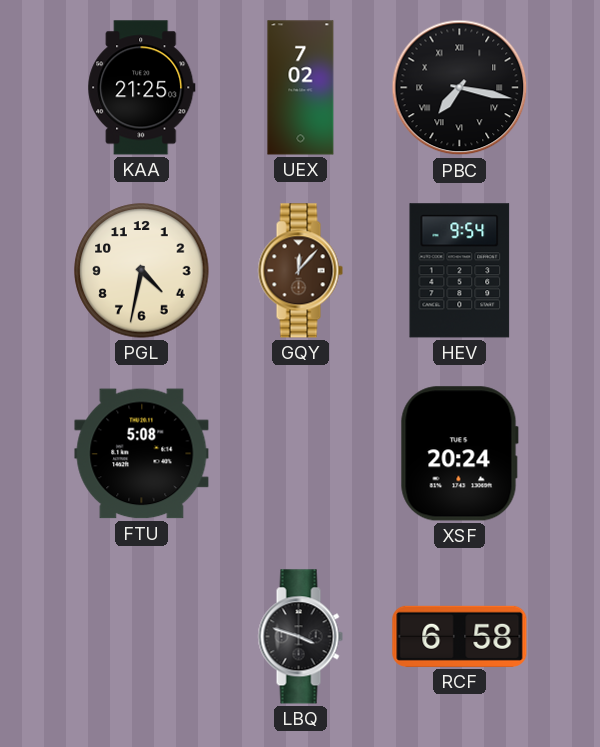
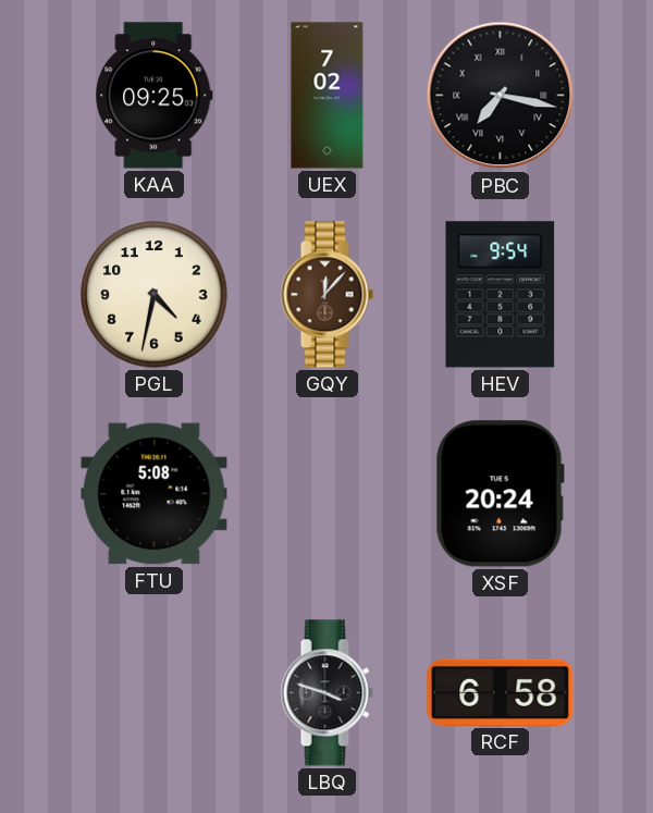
KAA: 21:25 -> 09:25
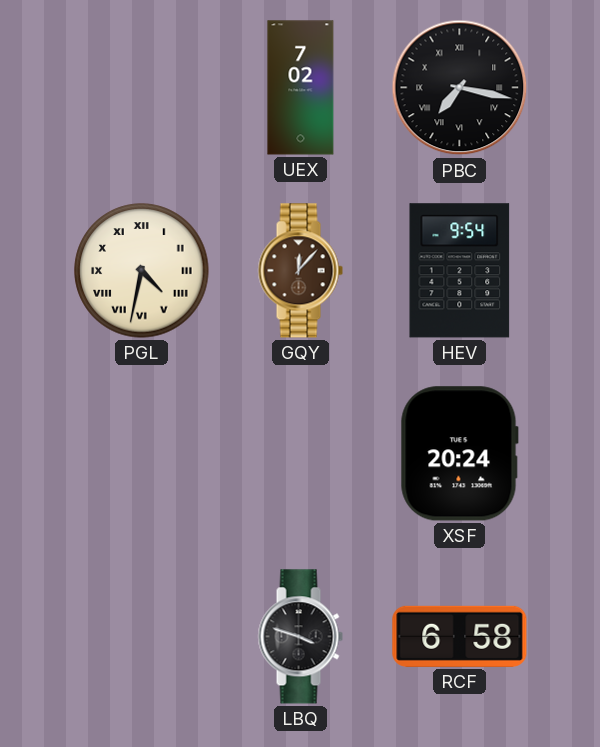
KAA: 09:25 -> none
PGL numerals: Arabic -> Roman
FTU: 5:08 -> none
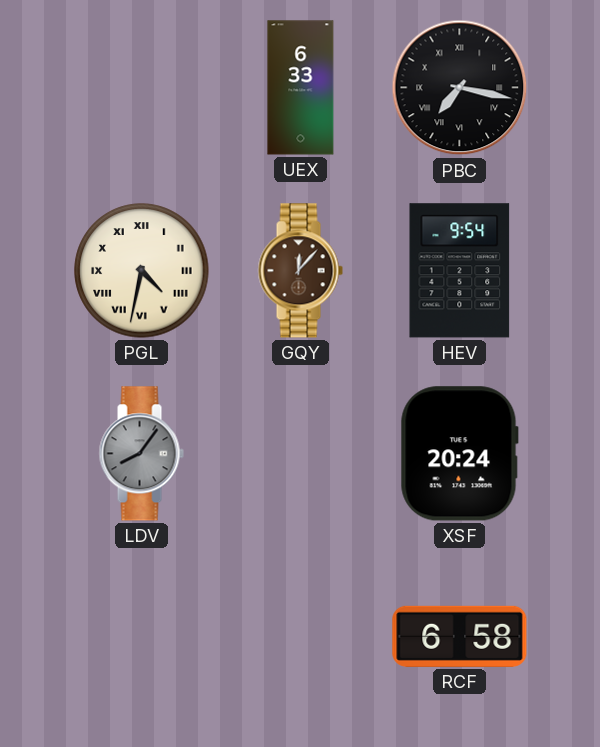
UEX: 7:02 -> 6:33
LDV: none -> 8:06
LBQ: 3:48 -> none
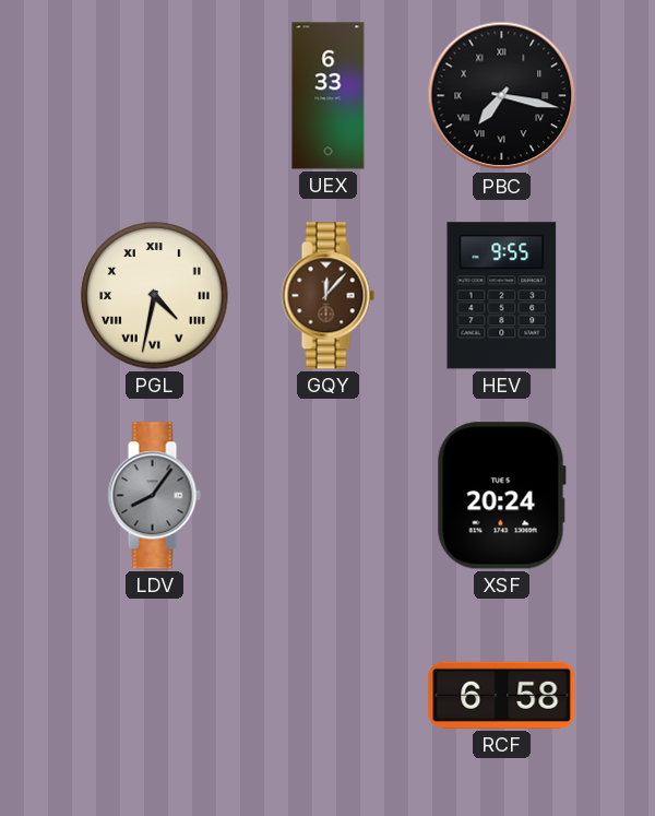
HEV: 9:54 -> 9:55
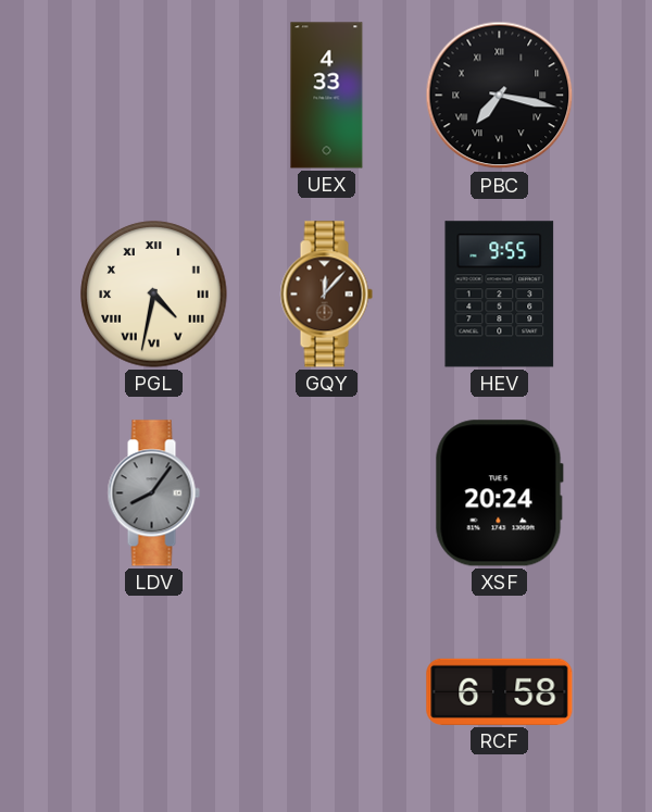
UEX: 6:33 -> 4:33
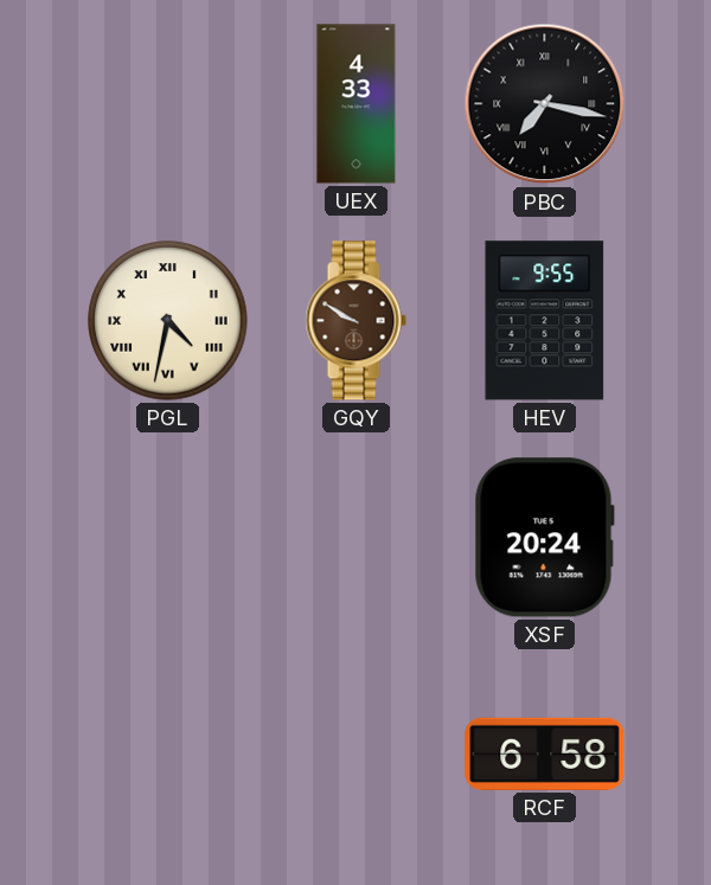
GQY: 12:07 -> 9:50
LDV: 8:06 -> none
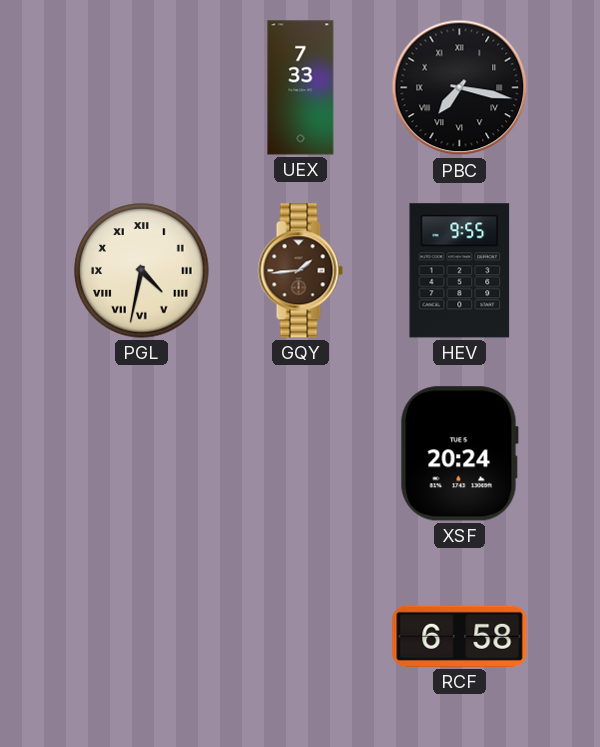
UEX: 4:33 -> 7:33
GQY: 9:50 -> 1:44
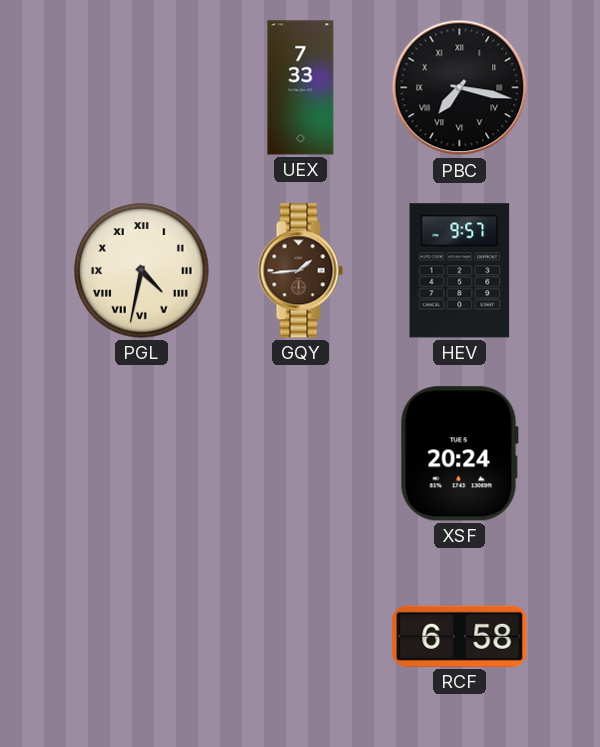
HEV: 9:55 -> 9:57
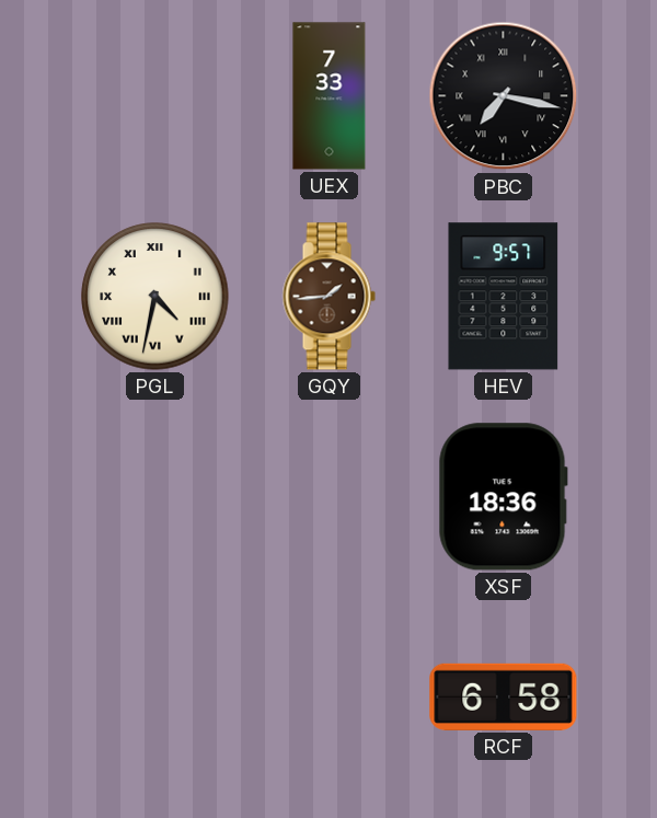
XSF: 20:24 -> 18:36
